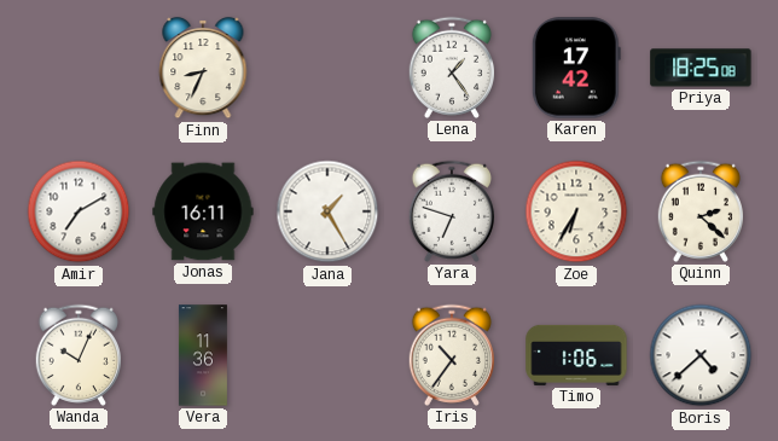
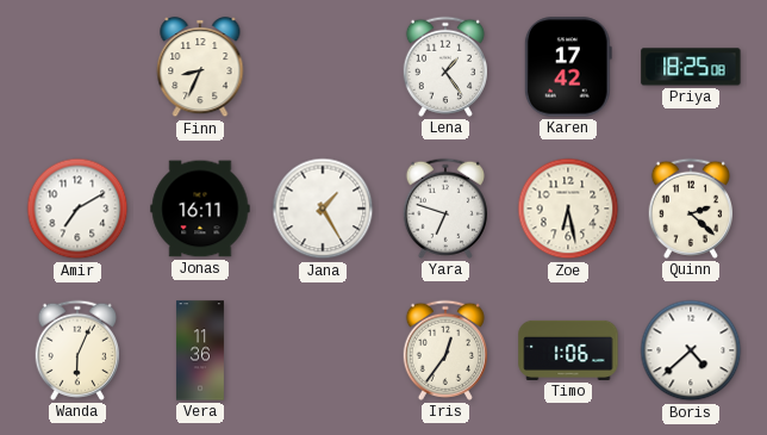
Zoe: 6:35 -> 6:28
Wanda: 10:04 -> 6:04
Iris: 10:36 -> 12:36
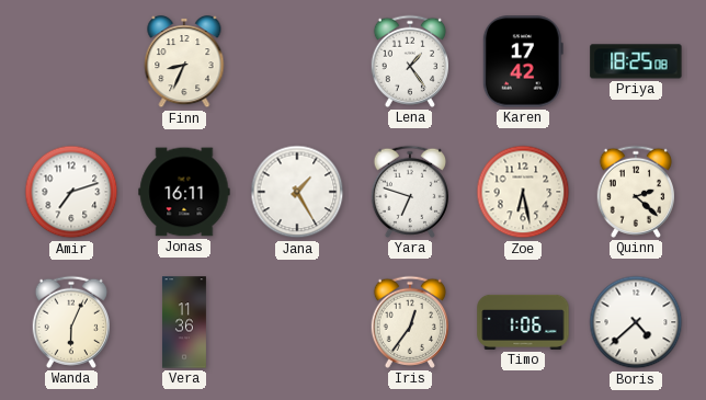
Amir: 7:10 -> 7:12
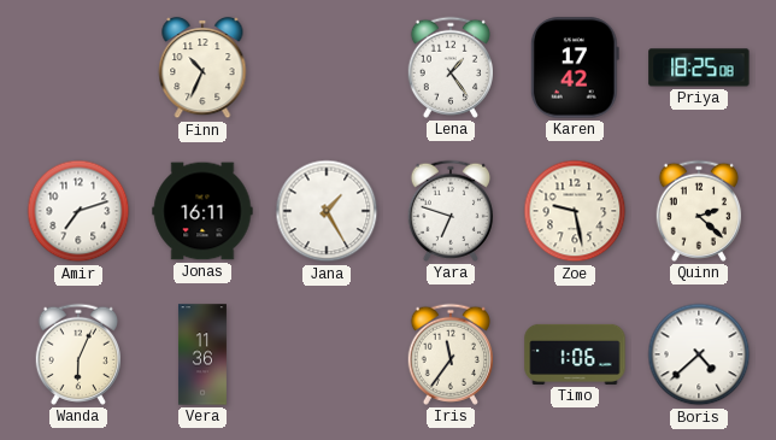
Finn: 8:34 -> 10:34
Zoe: 6:28 -> 9:28
Iris: 12:36 -> 11:36
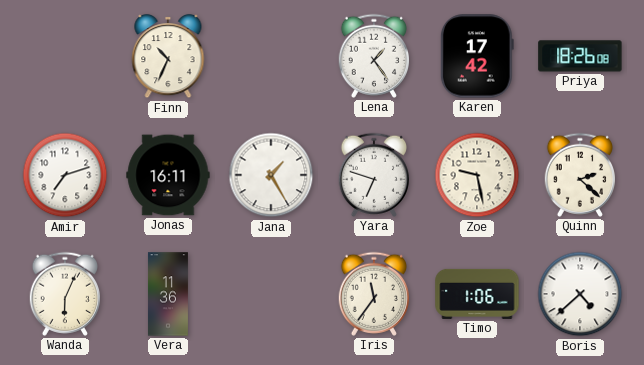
Priya: 18:25 -> 18:26
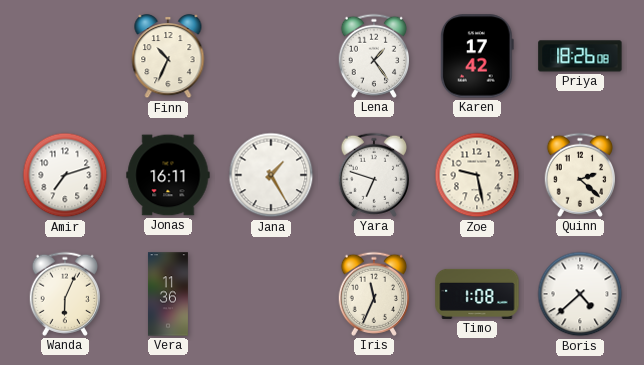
Iris: 11:36 -> 11:34
Timo: 1:06 -> 1:08
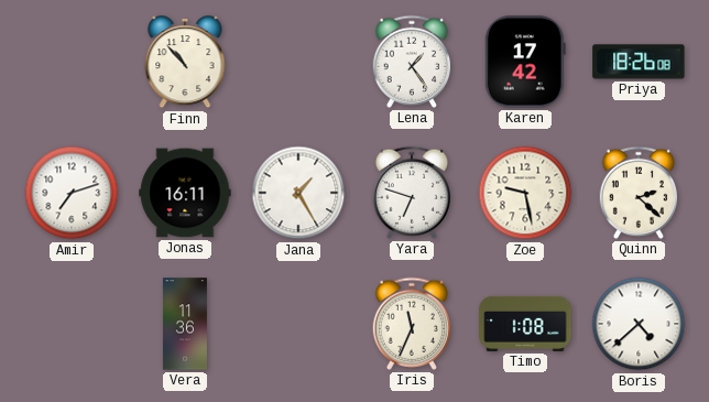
Finn: 10:34 -> 10:53
Wanda: 6:04 -> none
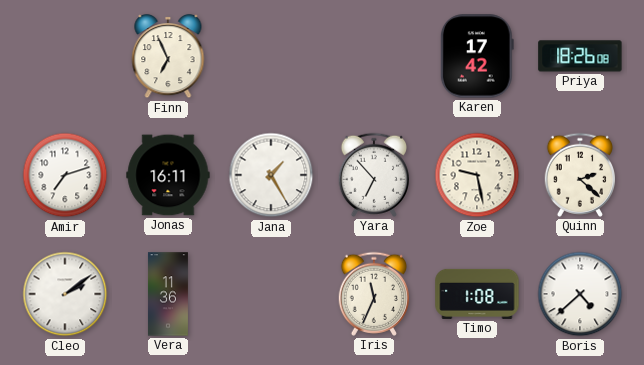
Finn: 10:53 -> 6:56
Lena: 1:24 -> none
Yara: 6:48 -> 6:53
Cleo: none -> 2:09
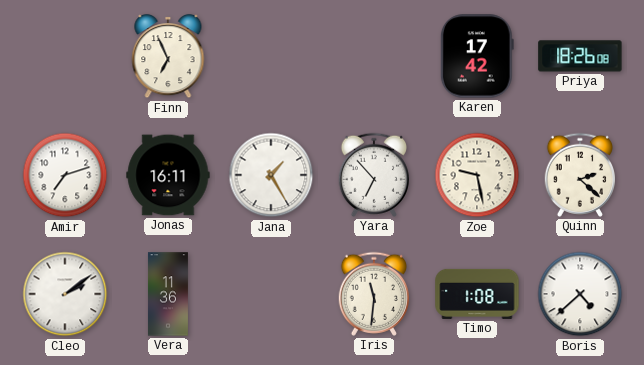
Iris: 11:34 -> 11:31
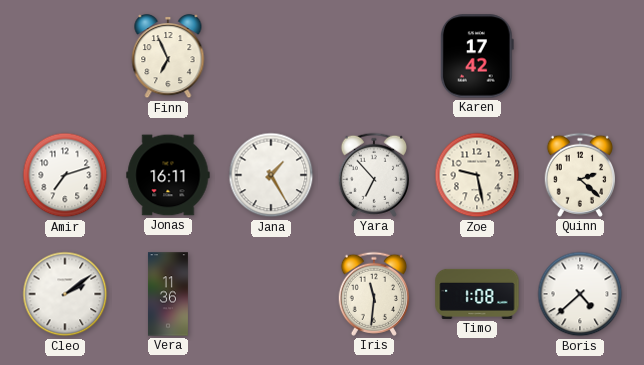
Priya: 18:26 -> none
